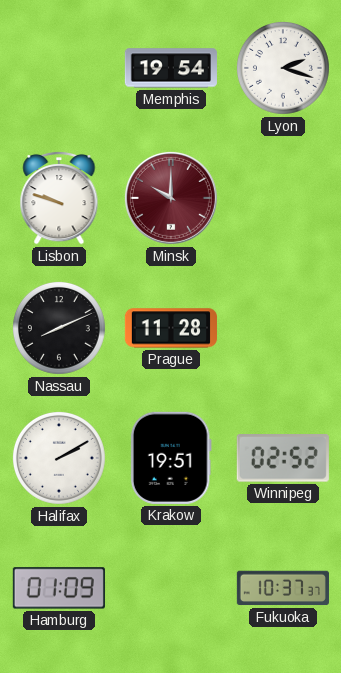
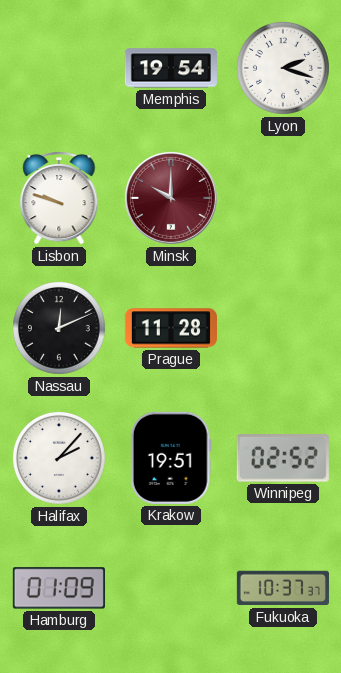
Nassau: 8:11 -> 12:11
Halifax: 2:10 -> 2:07
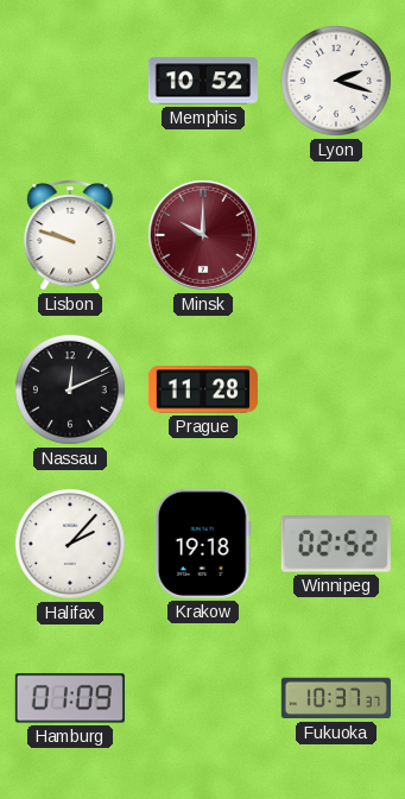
Memphis: 19:54 -> 10:52
Krakow: 19:51 -> 19:18
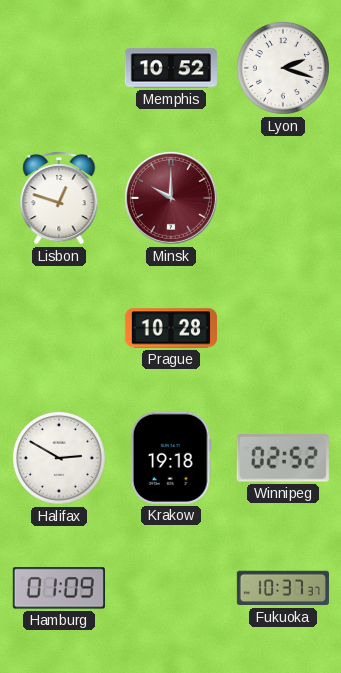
Lisbon: 9:48 -> 12:48
Nassau: 12:11 -> none
Prague: 11:28 -> 10:28
Halifax: 2:07 -> 2:50
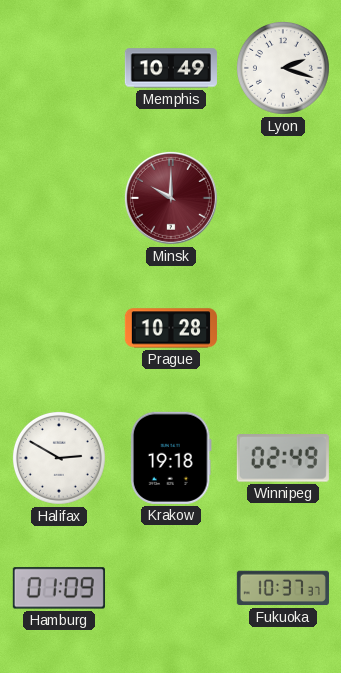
Memphis: 10:52 -> 10:49
Lisbon: 12:48 -> none
Winnipeg: 02:52 -> 02:49
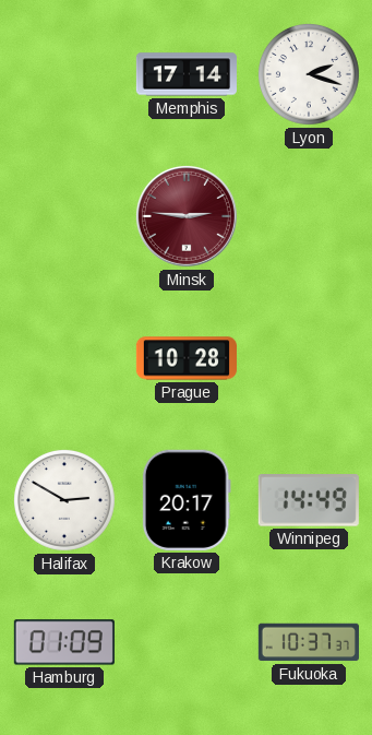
Memphis: 10:49 -> 17:14
Minsk: 10:00 -> 2:46
Krakow: 19:18 -> 20:17
Winnipeg: 02:49 -> 14:49
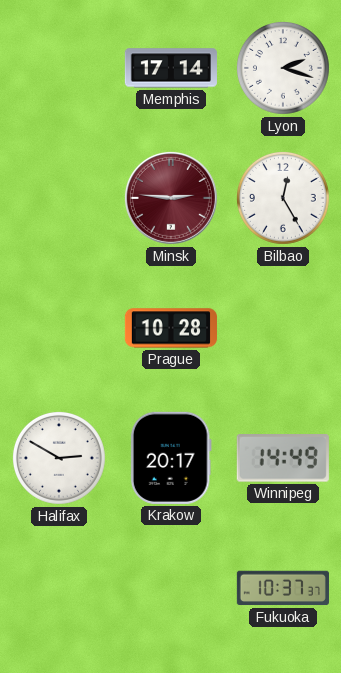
Bilbao: none -> 12:25
Hamburg: 01:09 -> none
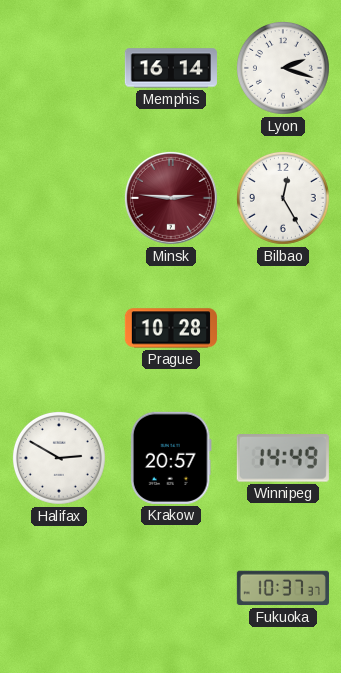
Memphis: 17:14 -> 16:14
Krakow: 20:17 -> 20:57
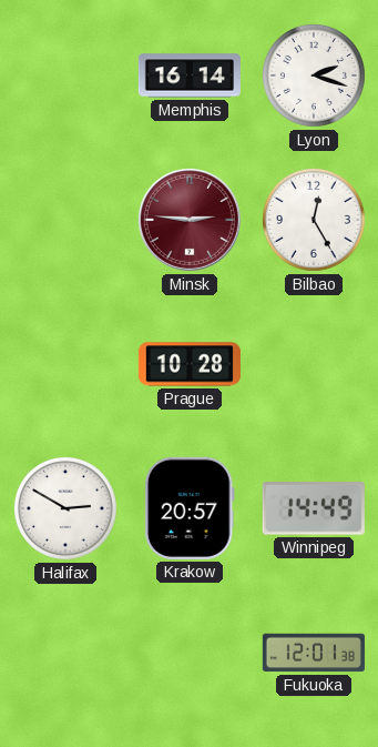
Fukuoka: 10:37 -> 12:01
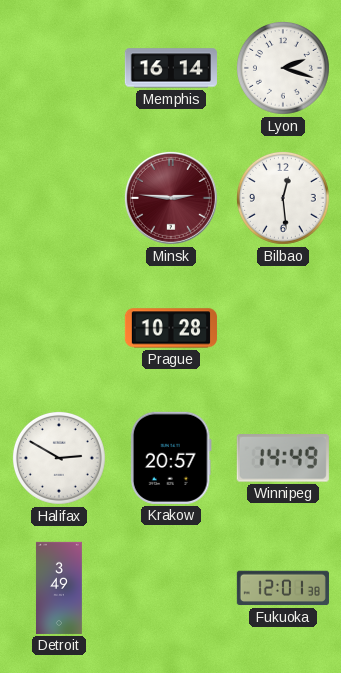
Bilbao: 12:25 -> 12:29
Detroit: none -> 3:49
